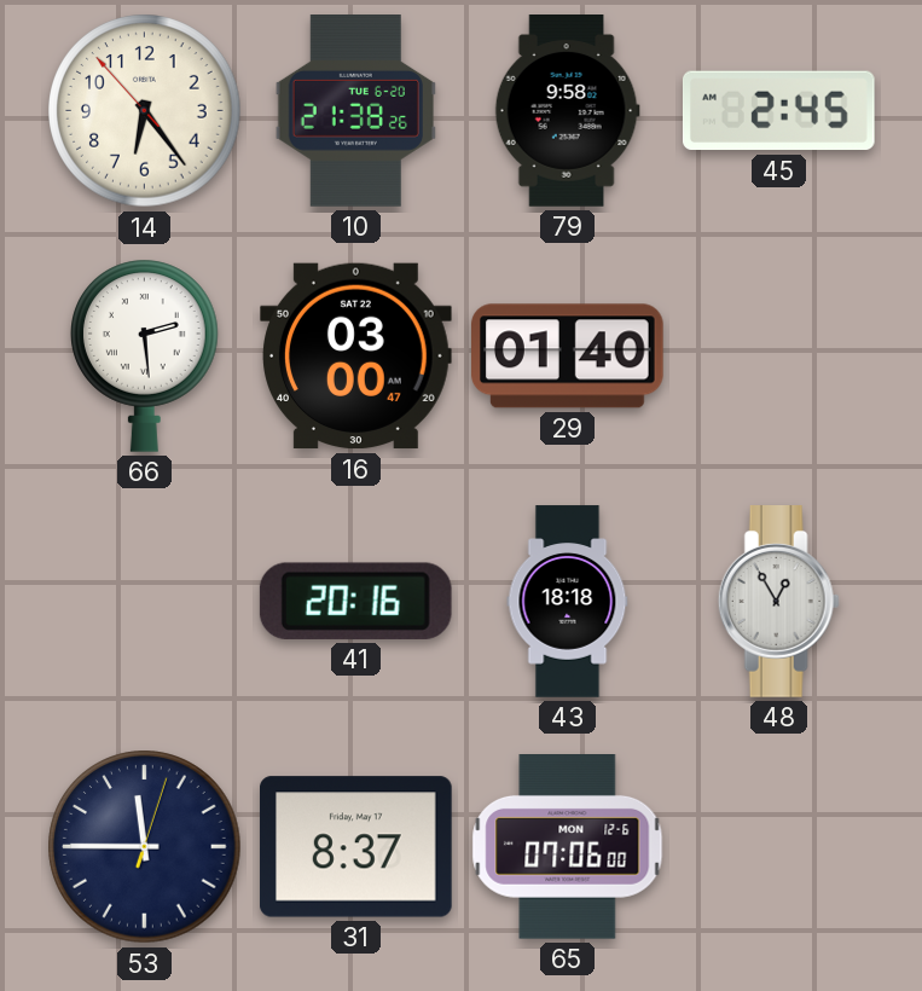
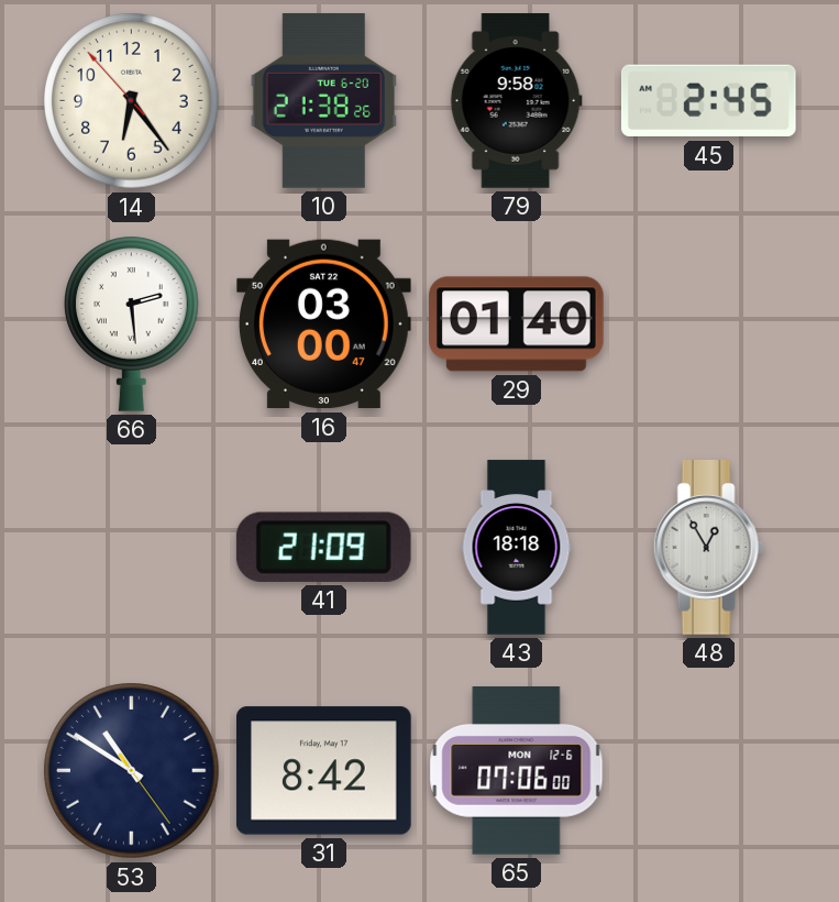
41: 20:16 -> 21:09
53: 11:45 -> 10:50
31: 8:37 -> 8:42
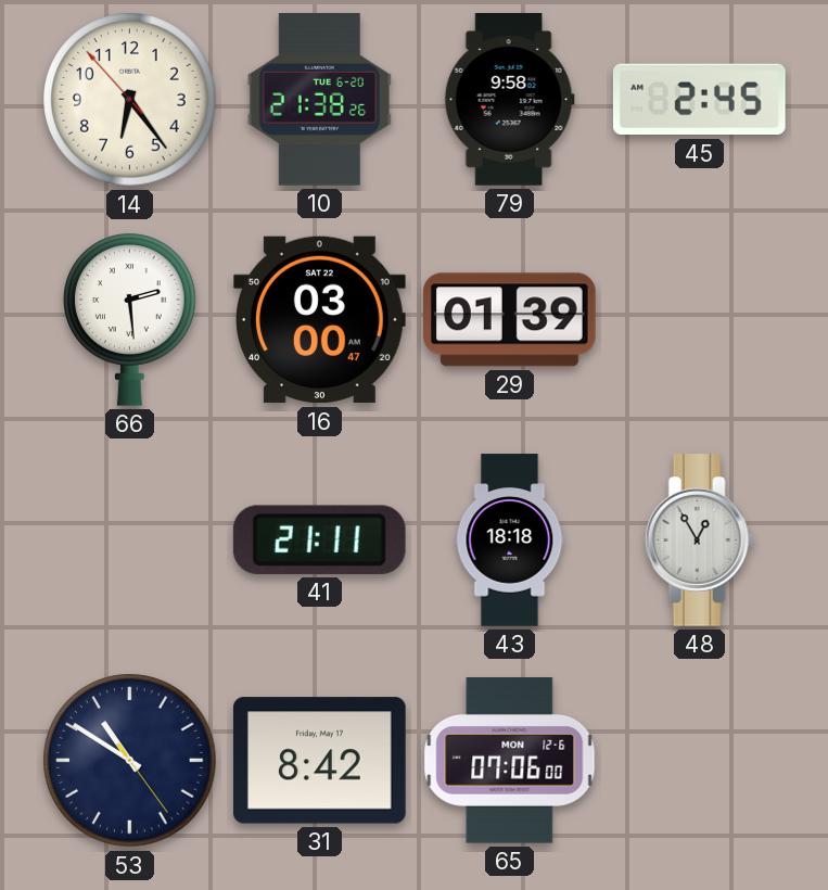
29: 01:40 -> 01:39
41: 21:09 -> 21:11
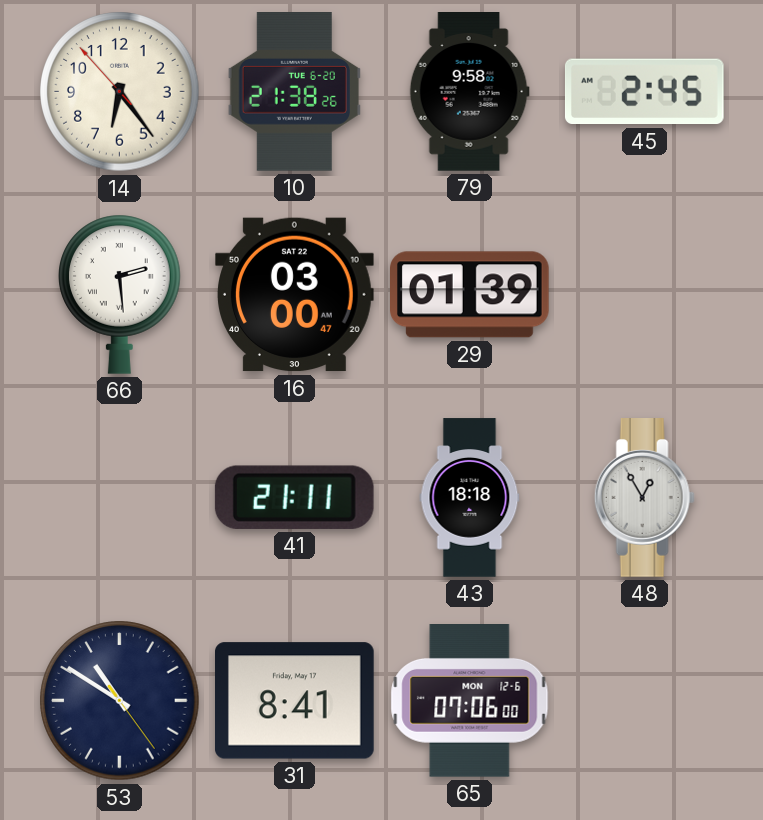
31: 8:42 -> 8:41
